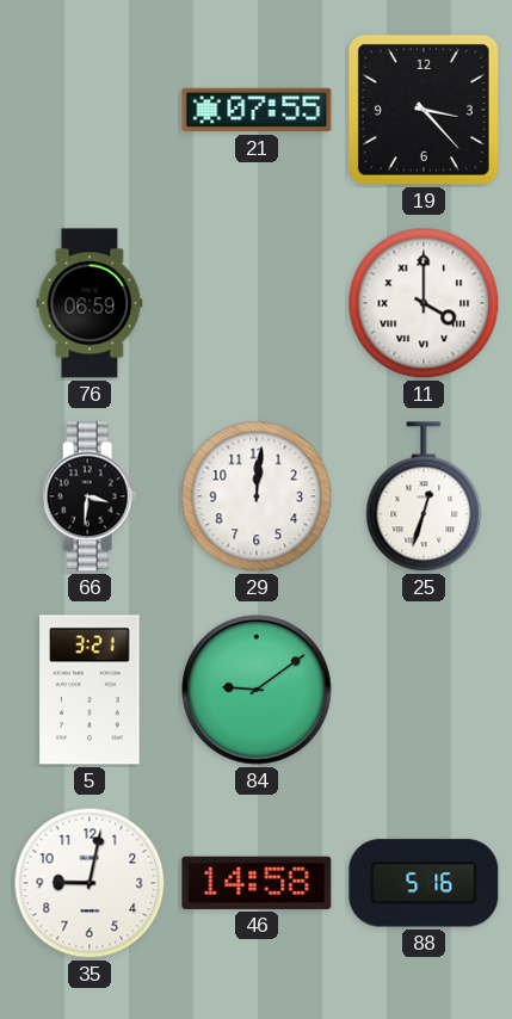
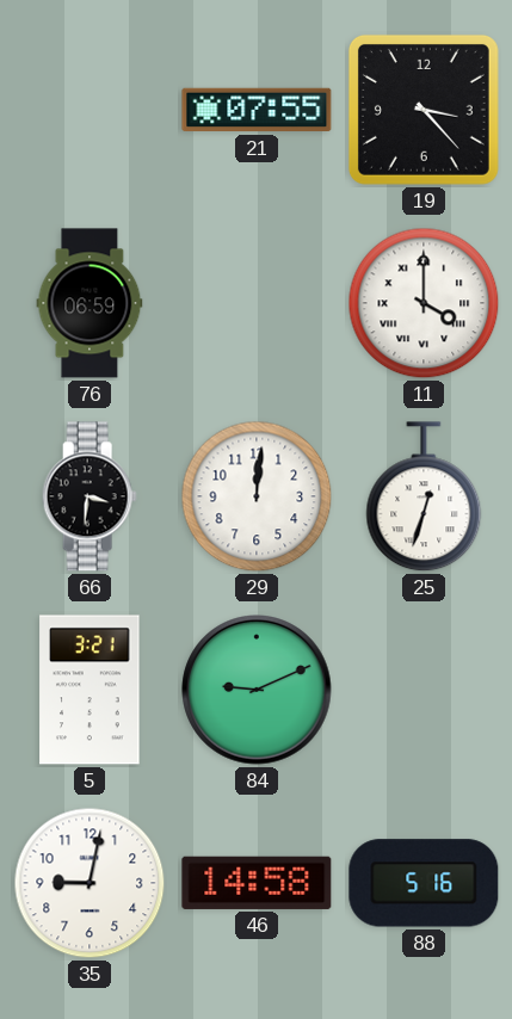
84: 9:09 -> 9:11
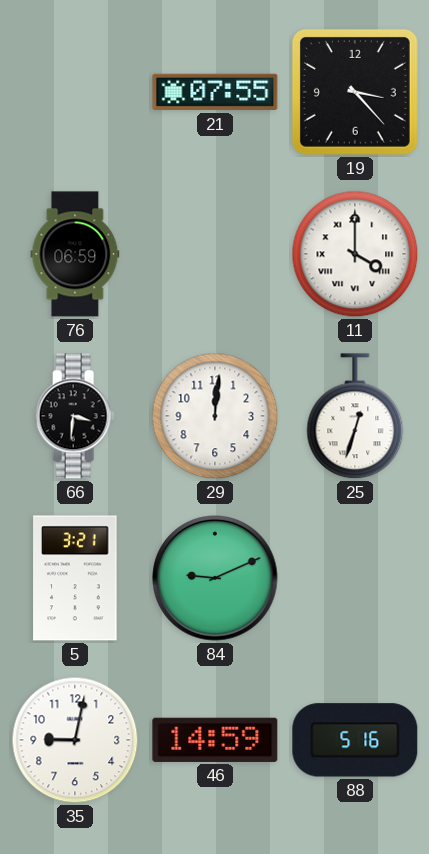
46: 14:58 -> 14:59
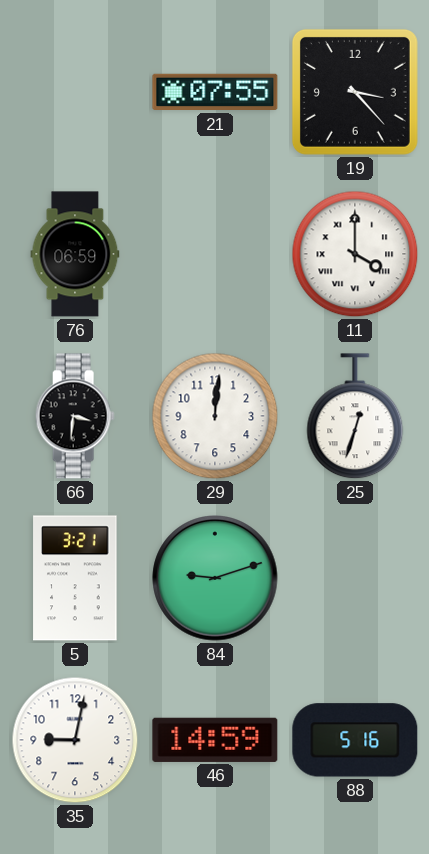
84: 9:11 -> 9:12
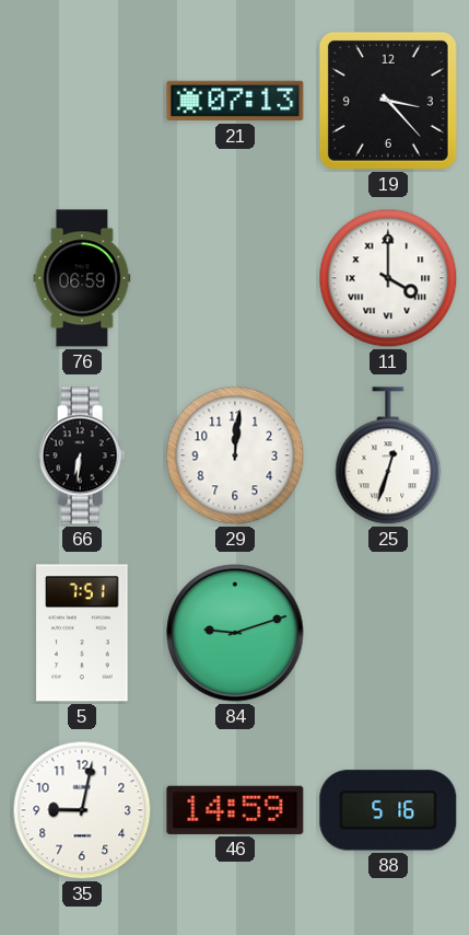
21: 07:55 -> 07:13
66: 3:31 -> 6:31
5: 3:21 -> 7:51
